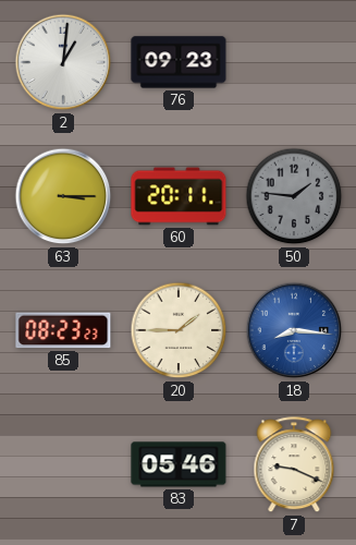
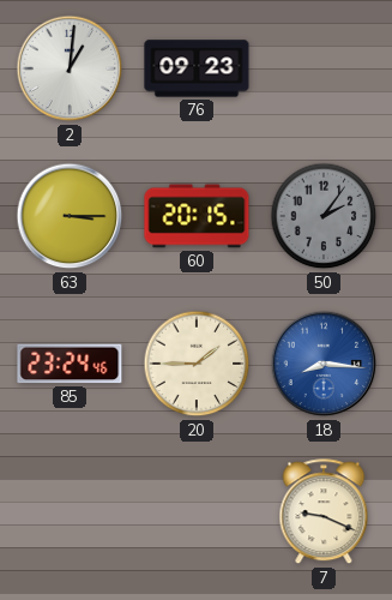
60: 20:11 -> 20:15
50: 1:46 -> 2:06
85: 08:23 -> 23:24
83: 05:46 -> none
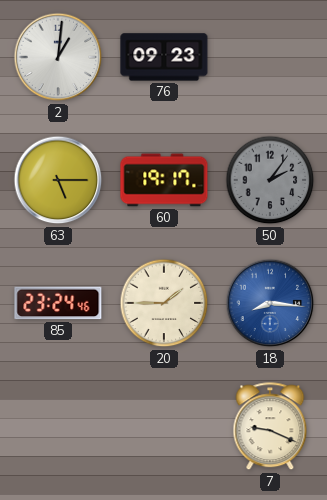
63: 3:15 -> 5:15
60: 20:15 -> 19:17
